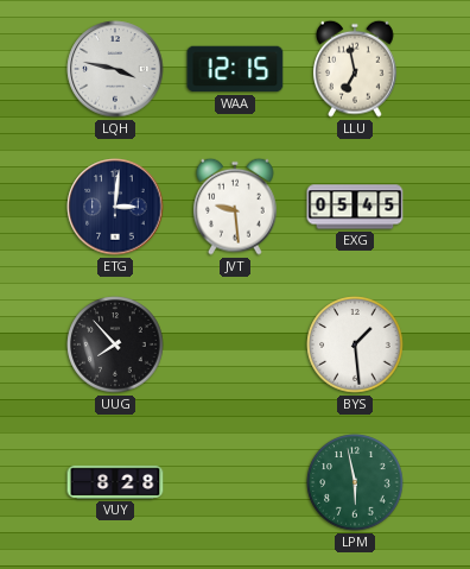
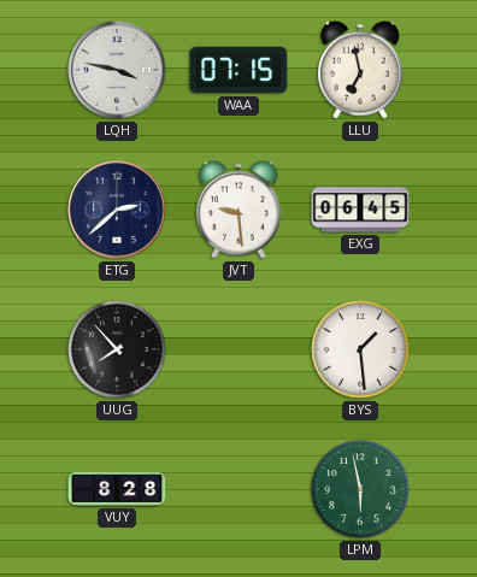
WAA: 12:15 -> 07:15
ETG: 3:01 -> 2:38
EXG: 05:45 -> 06:45
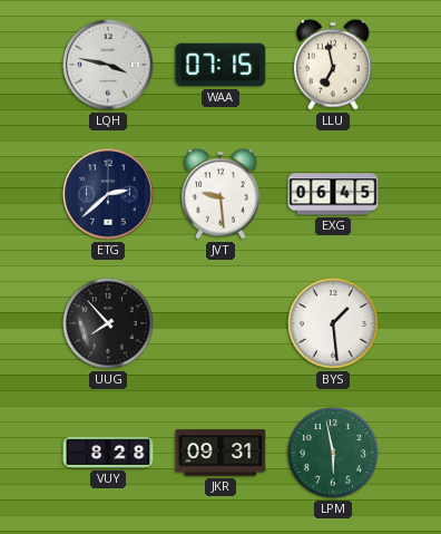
JKR: none -> 09:31
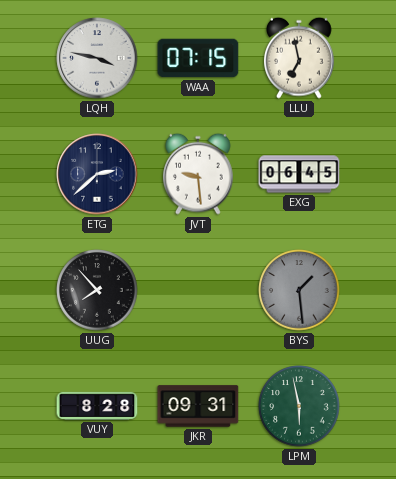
BYS dial: white -> grey
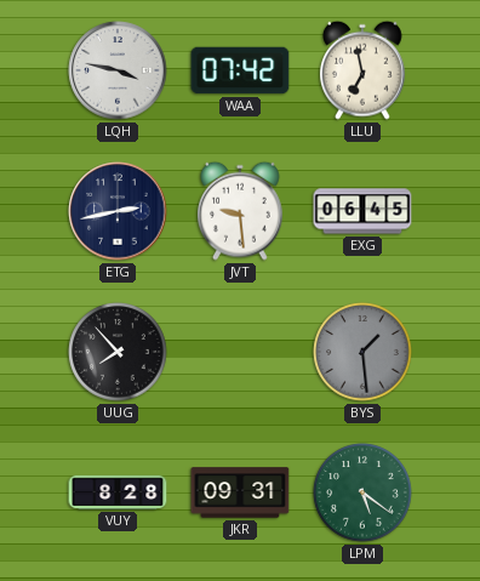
WAA: 07:15 -> 07:42
ETG: 2:38 -> 2:43
LPM: 5:58 -> 5:21
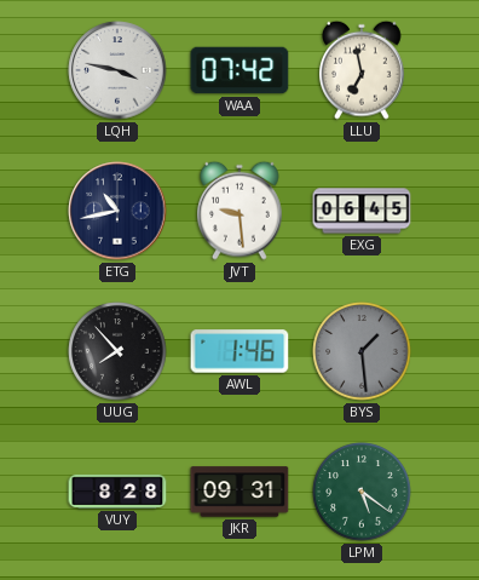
ETG: 2:43 -> 10:43
AWL: none -> 1:46
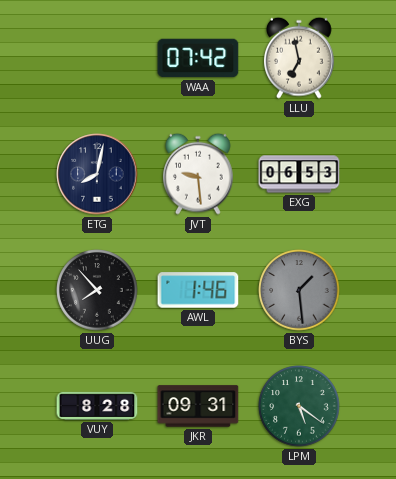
LQH: 3:47 -> none
ETG: 10:43 -> 8:02
EXG: 06:45 -> 06:53
